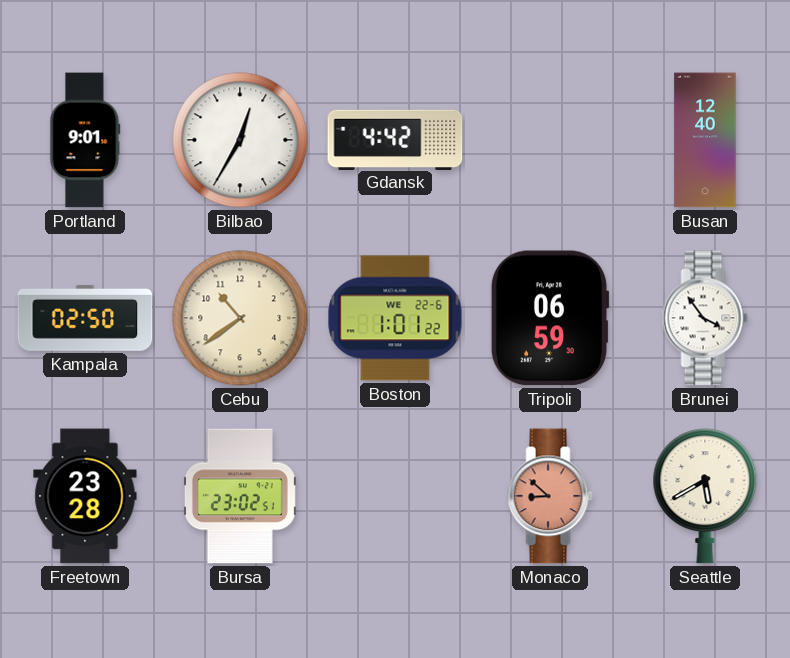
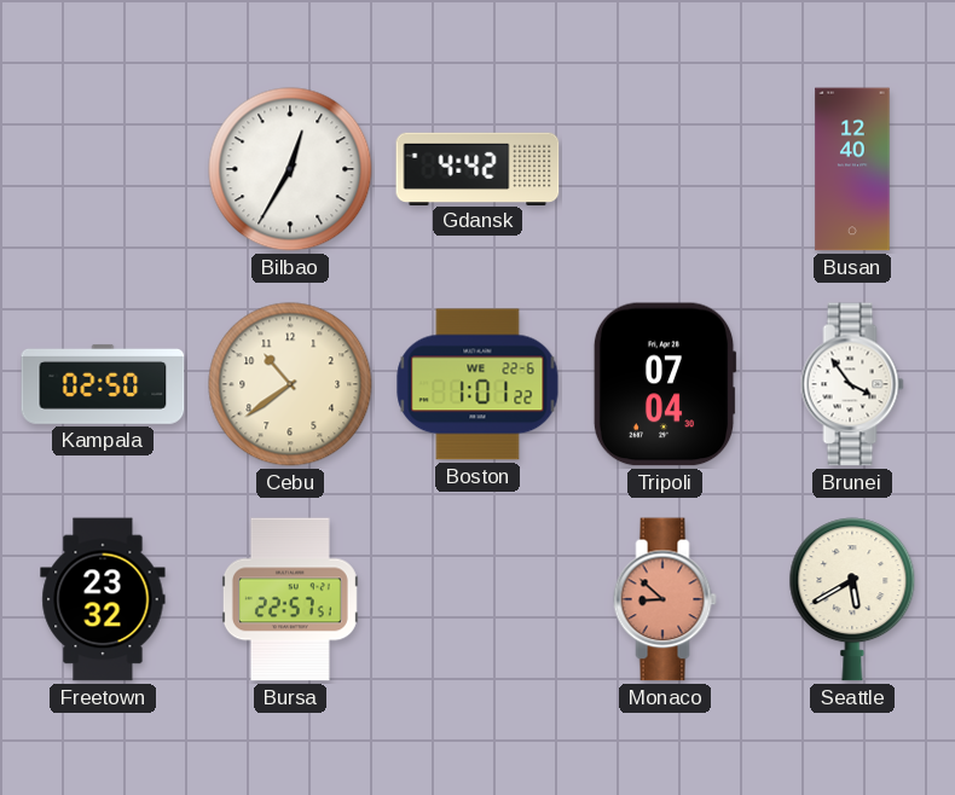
Portland: 9:01 -> none
Tripoli: 06:59 -> 07:04
Freetown: 23:28 -> 23:32
Bursa: 23:02 -> 22:57
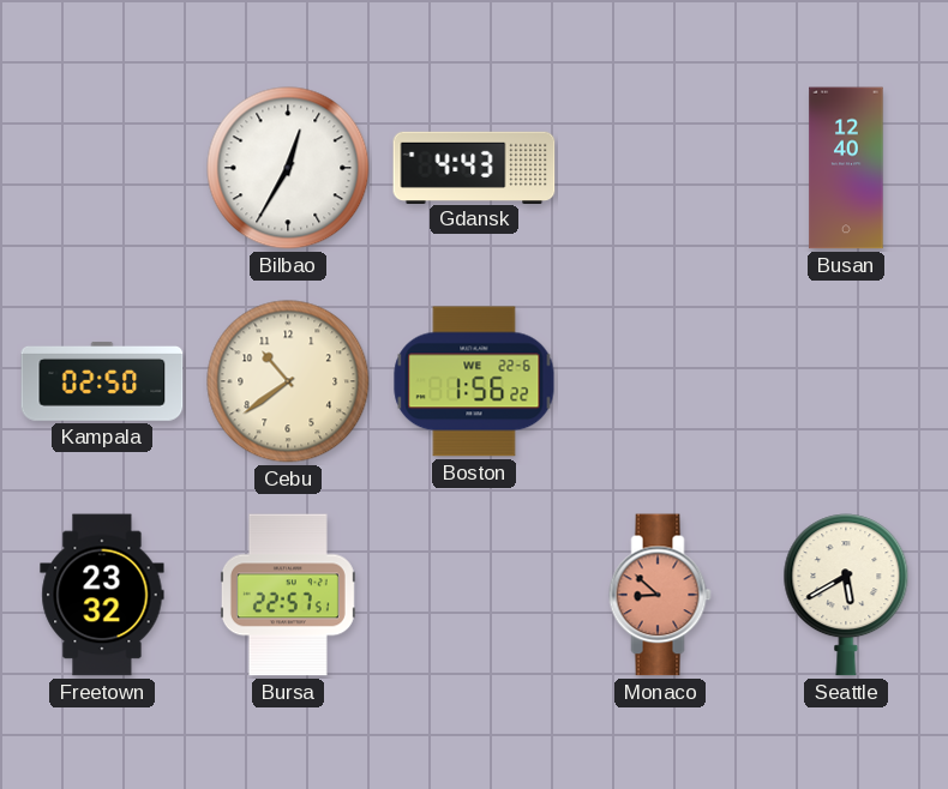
Gdansk: 4:42 -> 4:43
Boston: 1:01 -> 1:56
Tripoli: 07:04 -> none
Brunei: 3:54 -> none
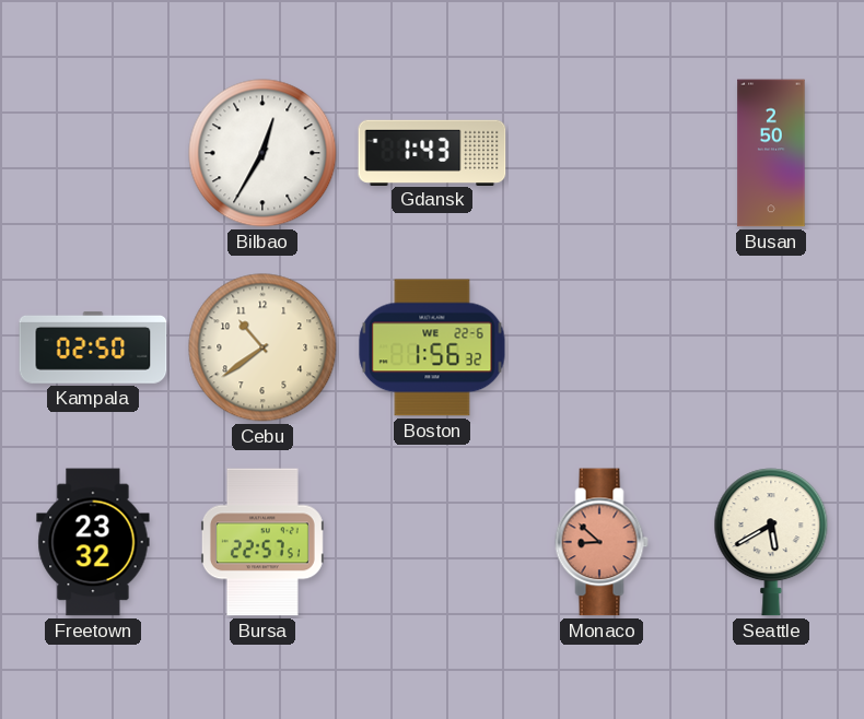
Gdansk: 4:43 -> 1:43
Busan: 12:40 -> 2:50
Boston: 1:56:22 -> 1:56:32
